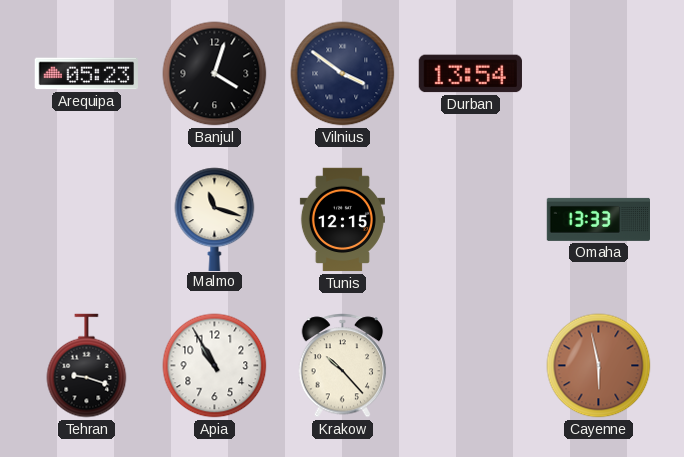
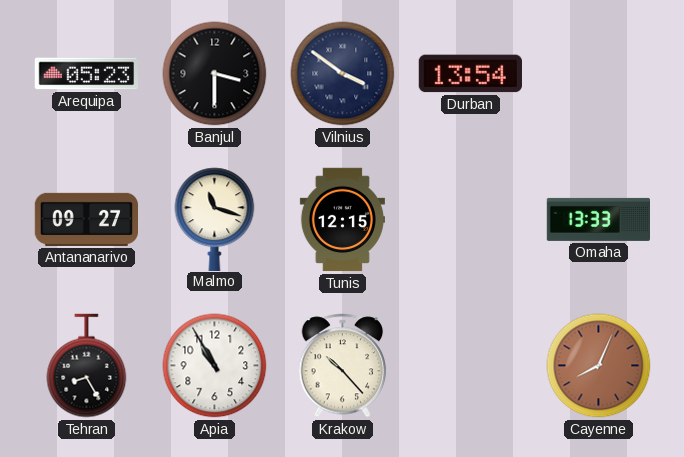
Banjul: 4:03 -> 3:30
Antananarivo: none -> 09:27
Tehran: 9:18 -> 8:25
Cayenne: 5:58 -> 8:04
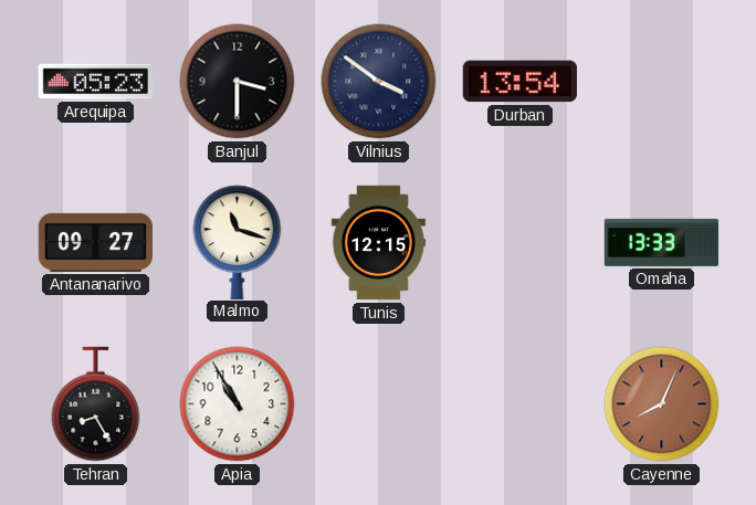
Krakow: 10:23 -> none
